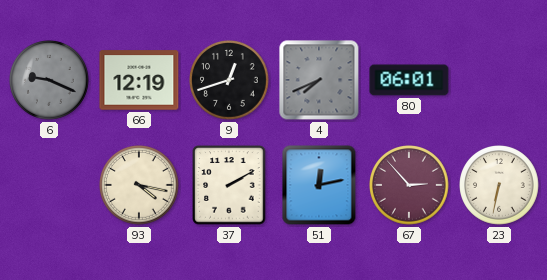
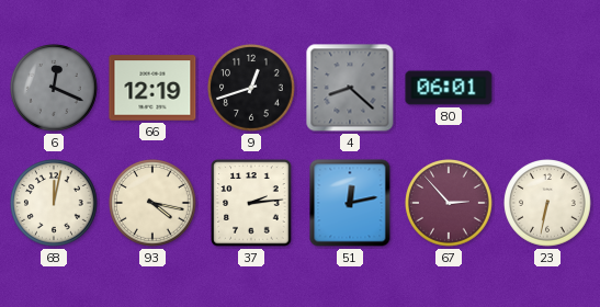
6: 9:19 -> 12:19
4: 7:41 -> 8:22
68: none -> 12:02
37: 2:10 -> 2:14
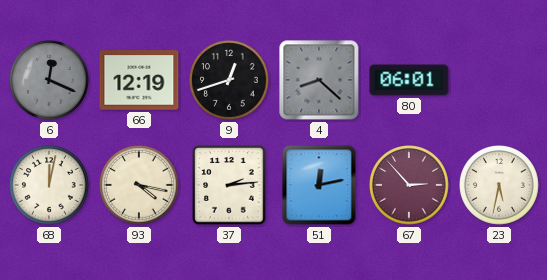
23: 6:32 -> 5:32
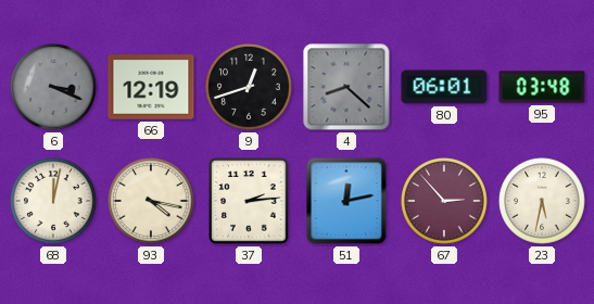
6: 12:19 -> 3:19
95: none -> 03:48
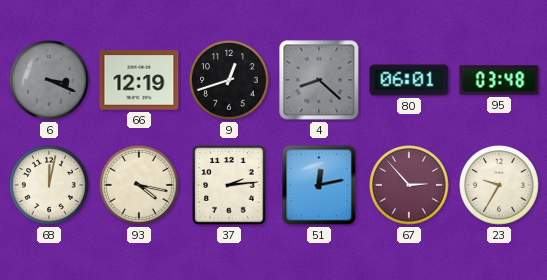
23: 5:32 -> 9:35
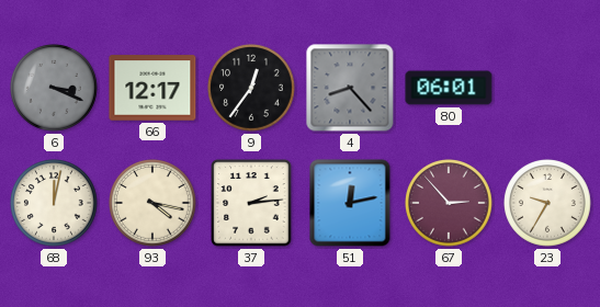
66: 12:19 -> 12:17
9: 12:42 -> 12:36
4: 8:22 -> 8:23
95: 03:48 -> none
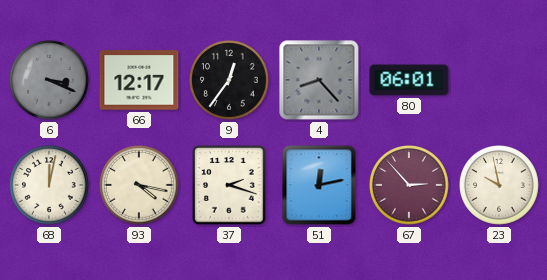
37: 2:14 -> 2:18
23: 9:35 -> 9:58
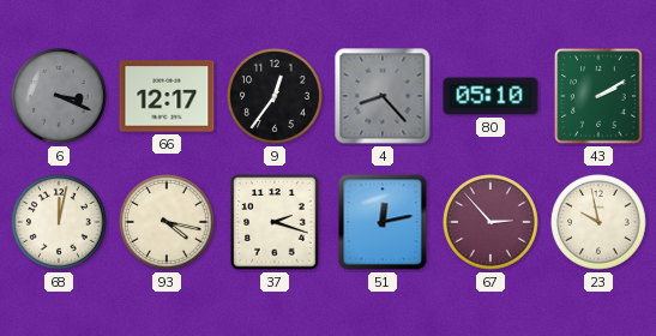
80: 06:01 -> 05:10
43: none -> 2:10
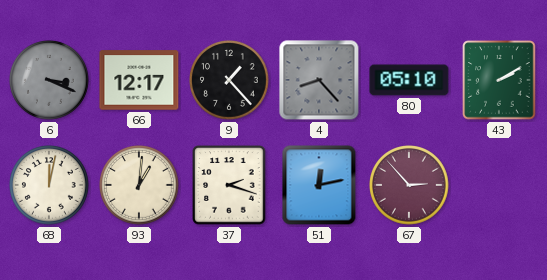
9: 12:36 -> 1:23
93: 4:17 -> 1:01
23: 9:58 -> none
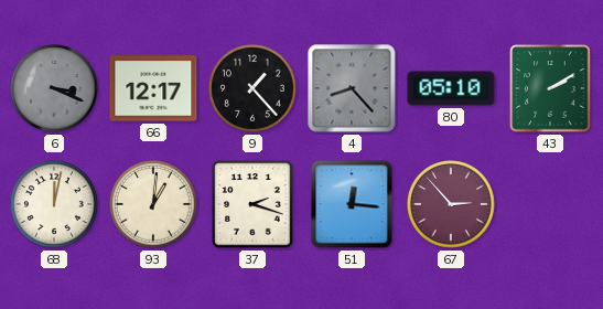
51: 12:13 -> 12:16
